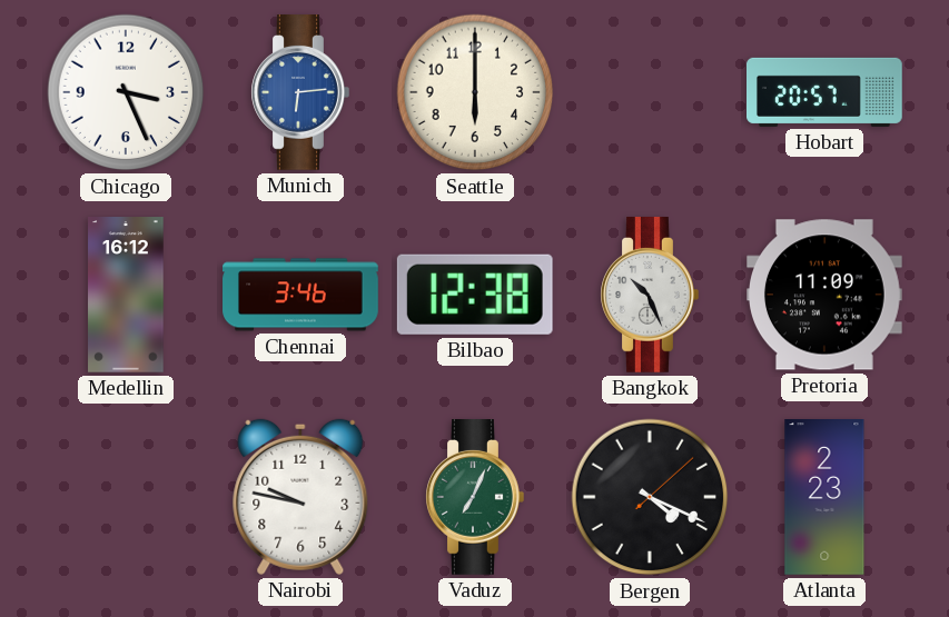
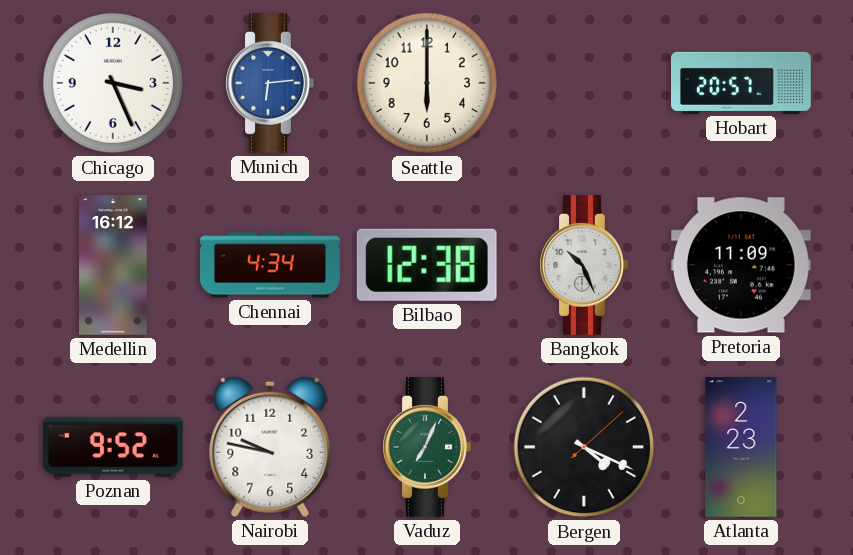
Chennai: 3:46 -> 4:34
Poznan: none -> 9:52
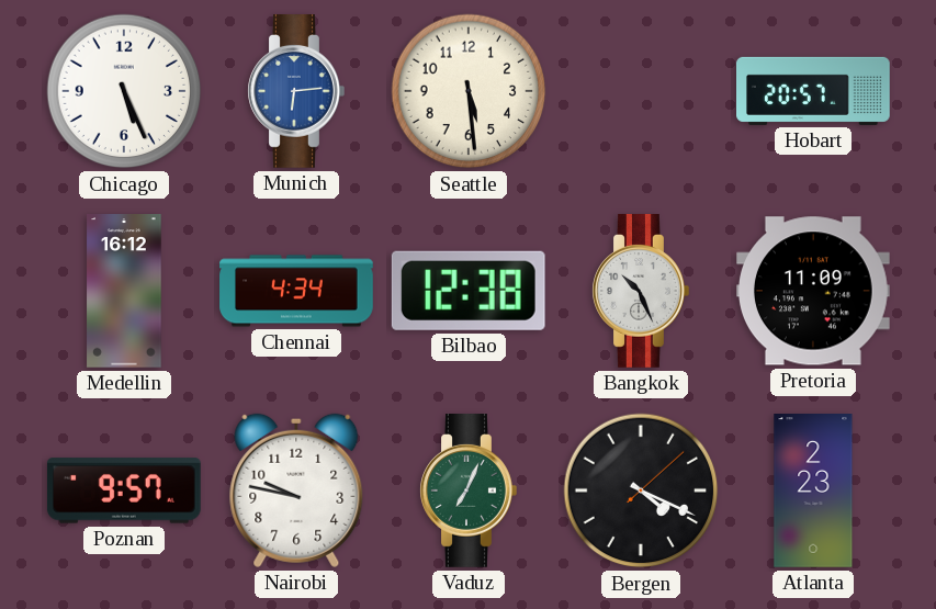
Chicago: 3:26 -> 5:26
Seattle: 6:00 -> 5:29
Poznan: 9:52 -> 9:57
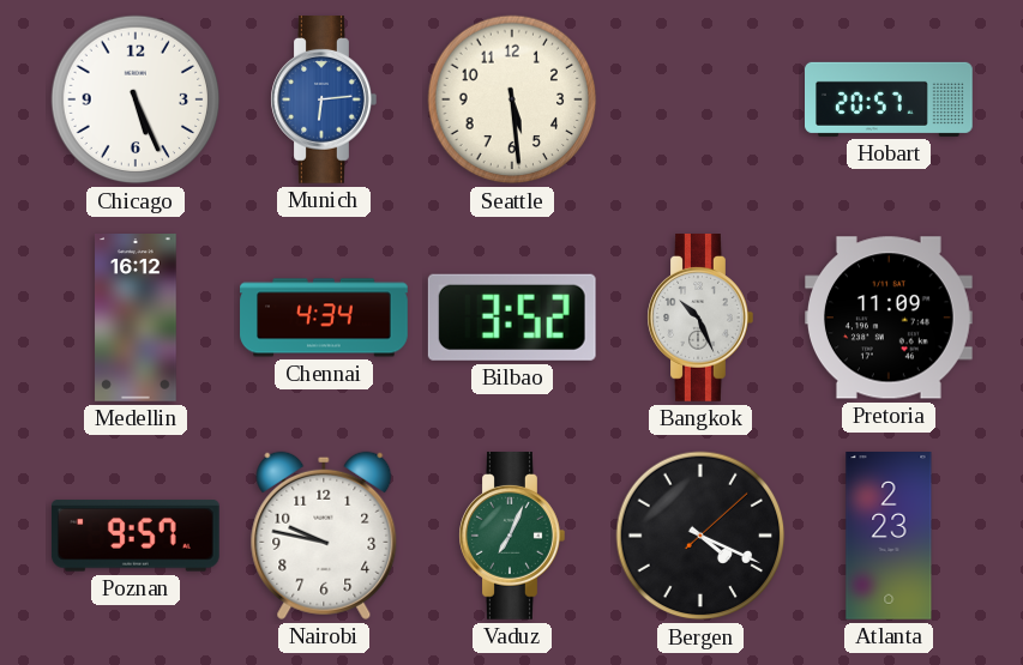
Bilbao: 12:38 -> 3:52
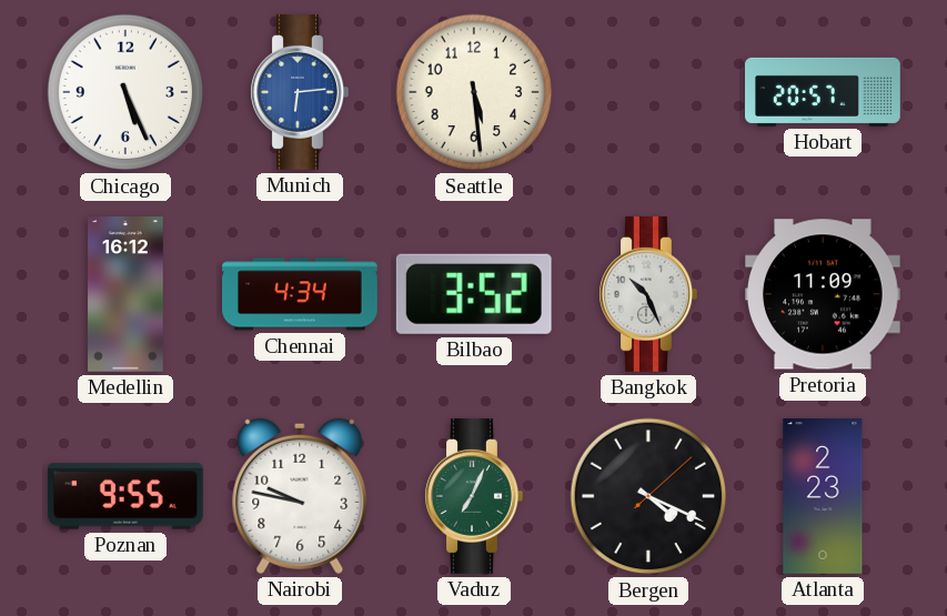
Poznan: 9:57 -> 9:55
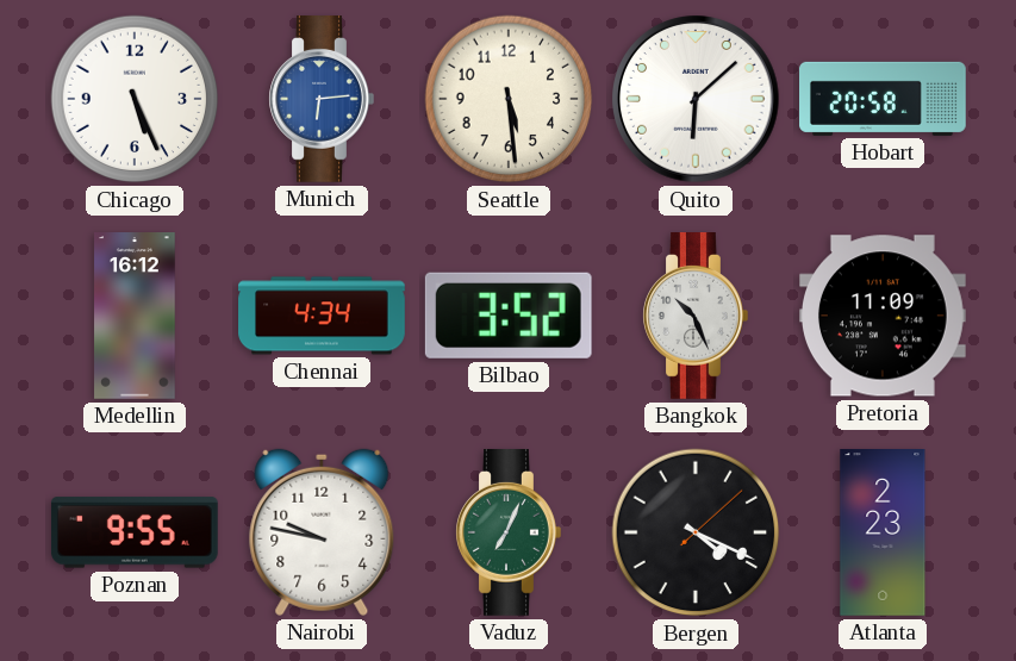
Quito: none -> 6:08
Hobart: 20:57 -> 20:58
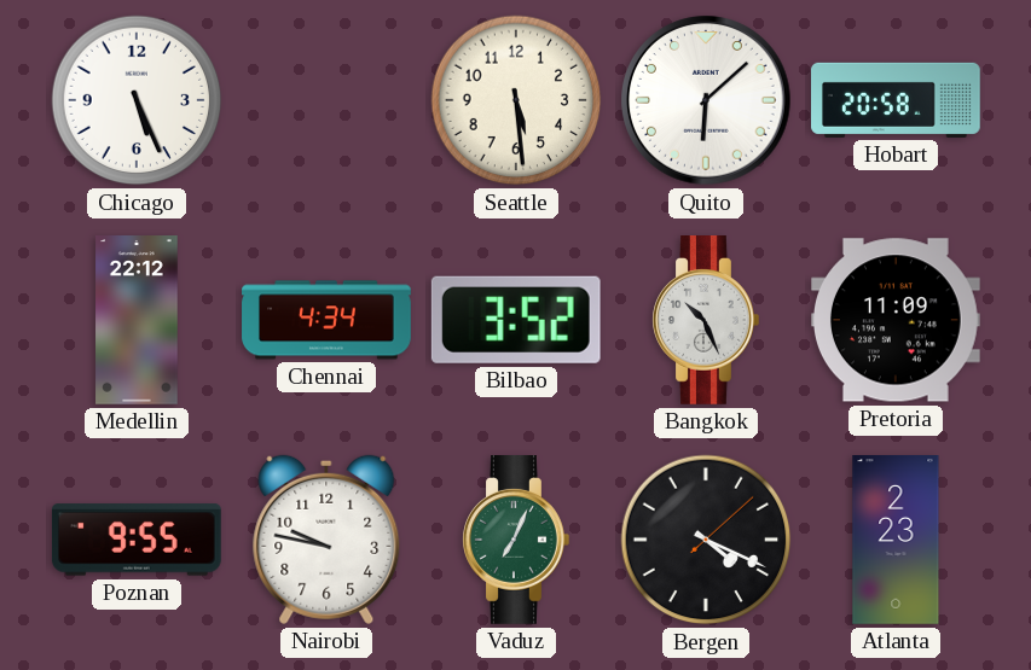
Munich: 6:14 -> none
Medellin: 16:12 -> 22:12
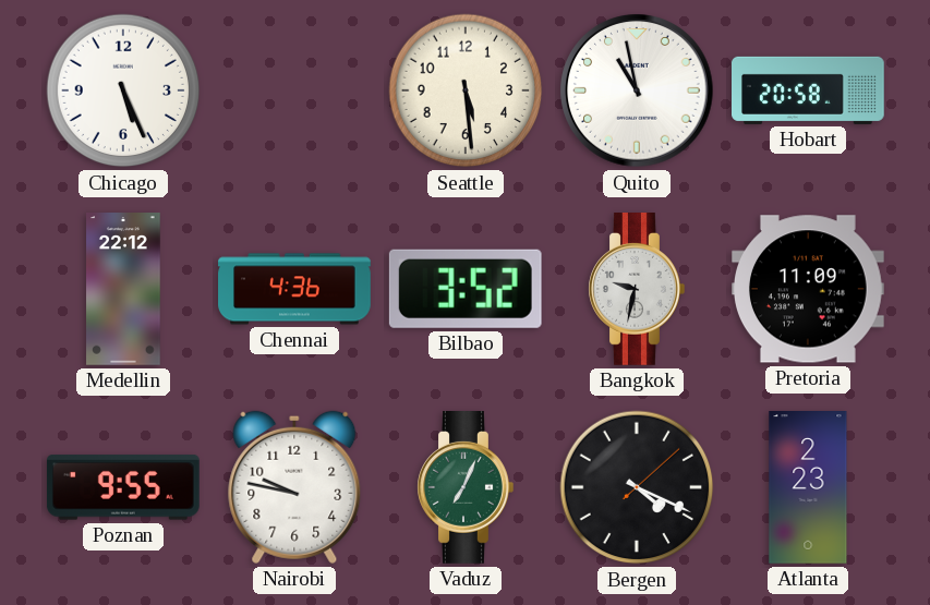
Quito: 6:08 -> 10:58
Chennai: 4:34 -> 4:36
Bangkok: 10:26 -> 9:32
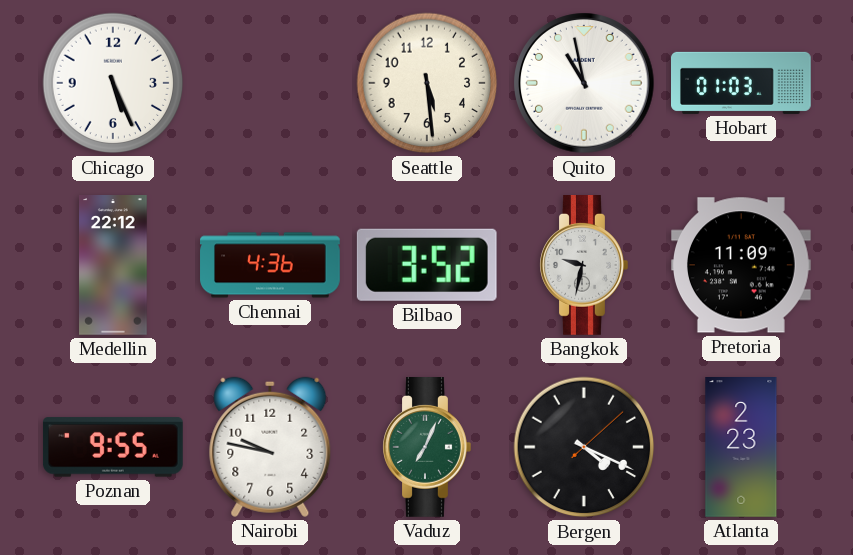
Hobart: 20:58 -> 01:03
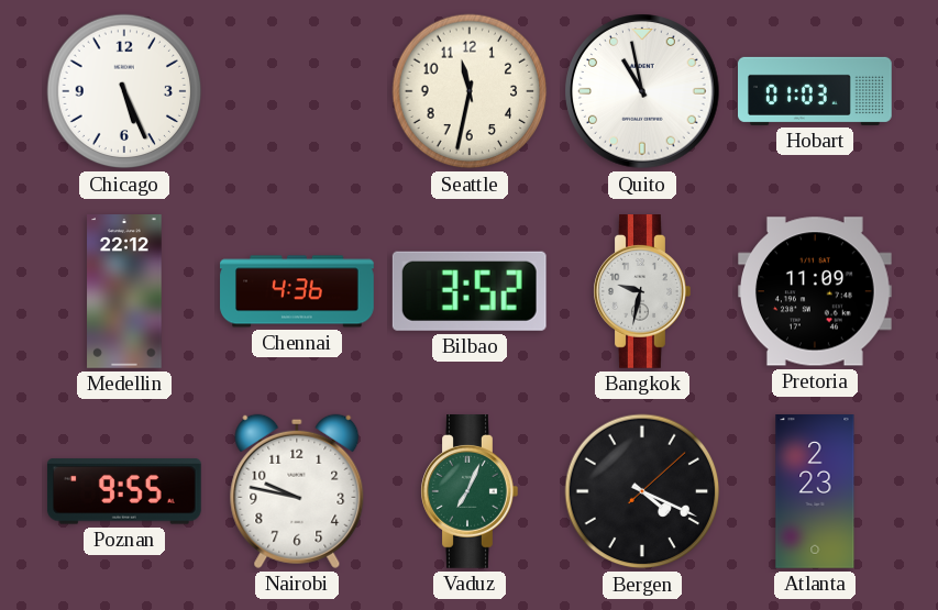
Seattle: 5:29 -> 11:32
